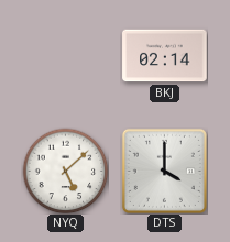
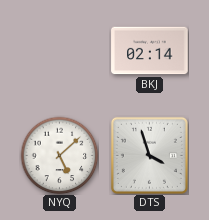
DTS: 4:00 -> 3:57
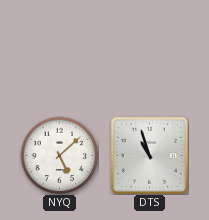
BKJ: 02:14 -> none
DTS: 3:57 -> 10:57
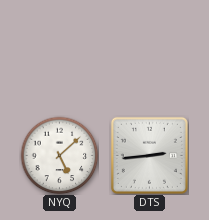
DTS: 10:57 -> 2:44
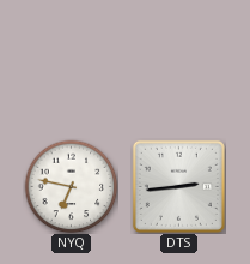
NYQ: 5:08 -> 6:47
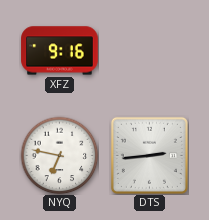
XFZ: none -> 9:16
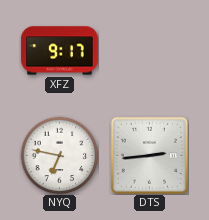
XFZ: 9:16 -> 9:17
